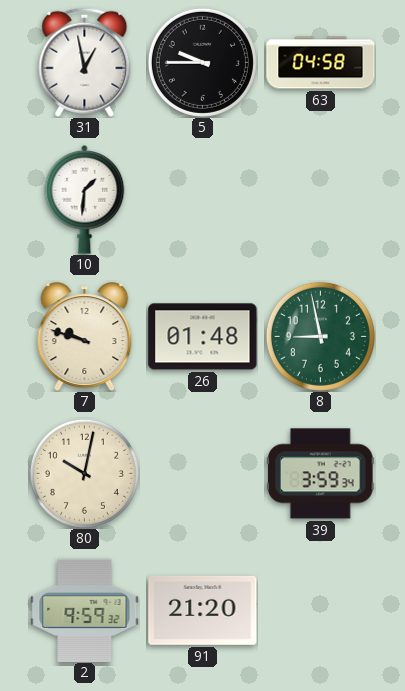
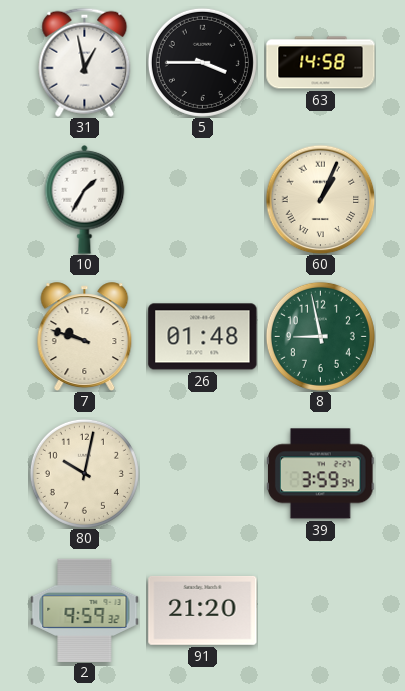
5: 9:45 -> 3:45
63: 04:58 -> 14:58
10: 1:31 -> 1:35
60: none -> 1:04
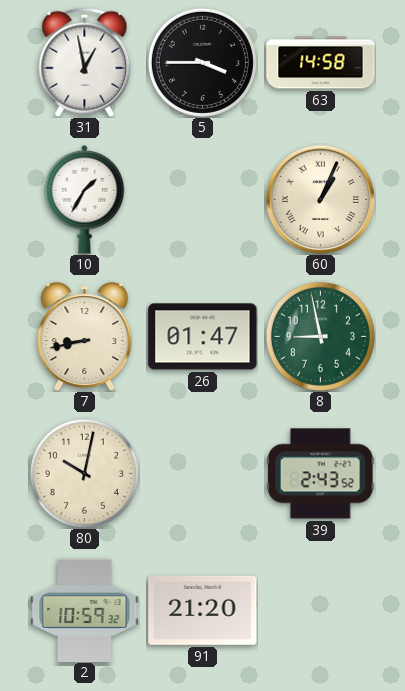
7: 9:48 -> 8:43
26: 01:48 -> 01:47
39: 3:59 -> 2:43
2: 9:59 -> 10:59
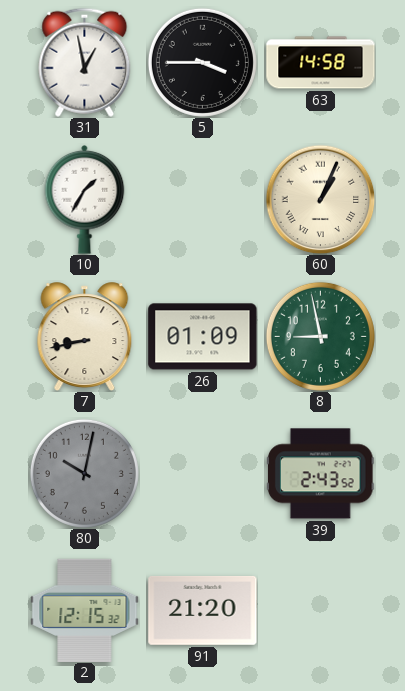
26: 01:47 -> 01:09
80 dial: cream -> grey
2: 10:59 -> 12:15
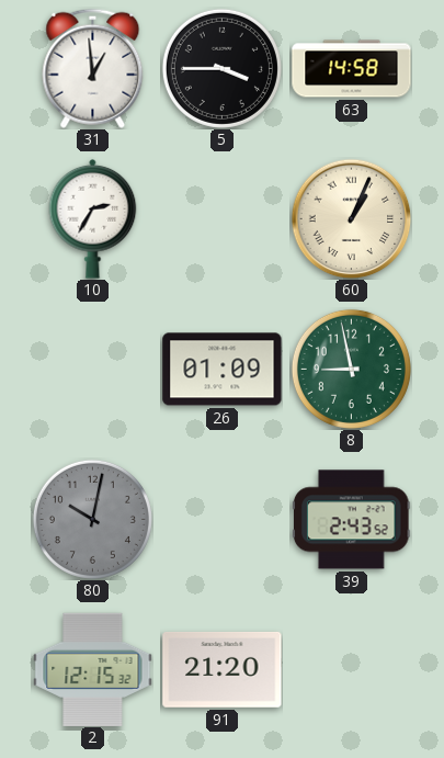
31: 12:58 -> 12:59
10: 1:35 -> 2:35
7: 8:43 -> none
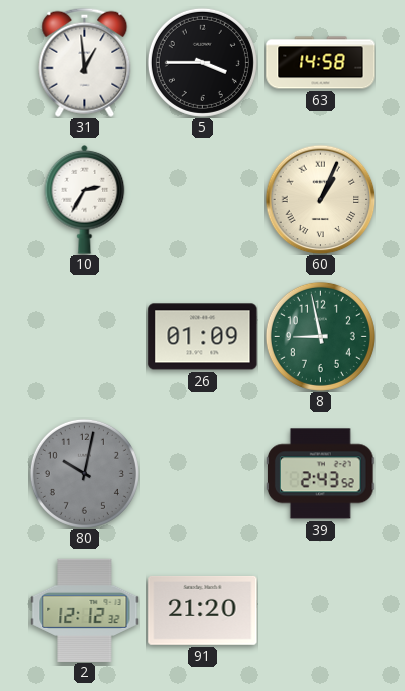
2: 12:15 -> 12:12
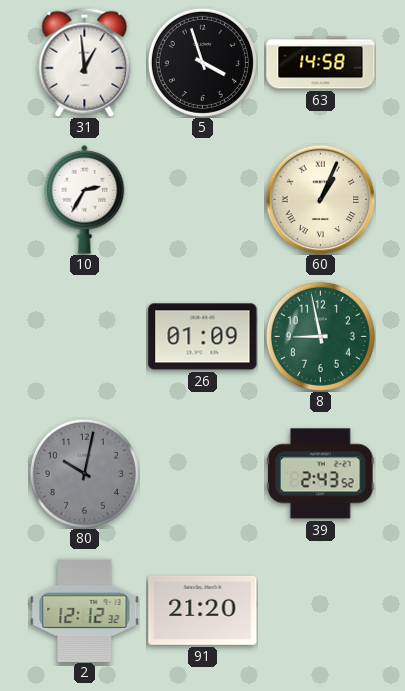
5: 3:45 -> 3:57
